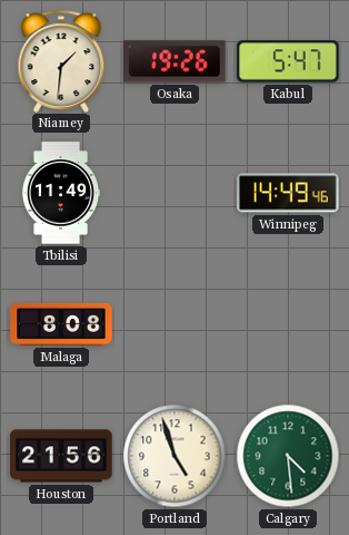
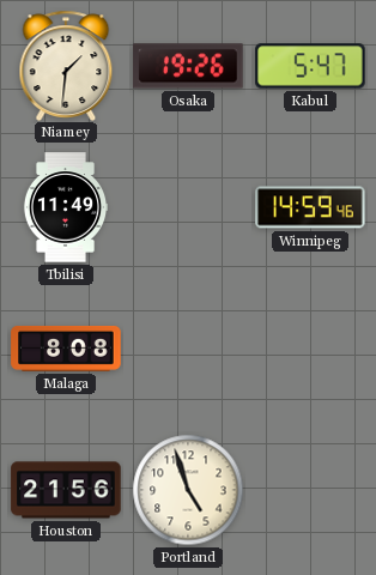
Winnipeg: 14:49 -> 14:59
Calgary: 4:29 -> none
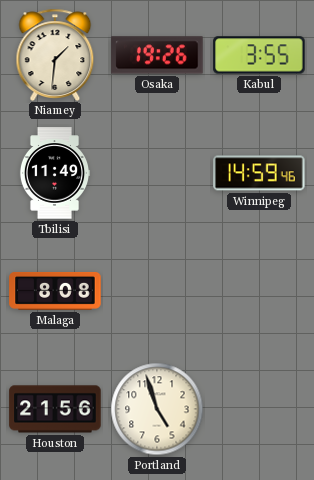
Kabul: 5:47 -> 3:55
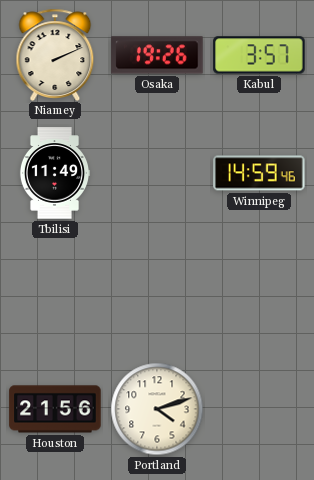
Niamey: 1:31 -> 2:11
Kabul: 3:55 -> 3:57
Malaga: 8:08 -> none
Portland: 4:57 -> 4:12
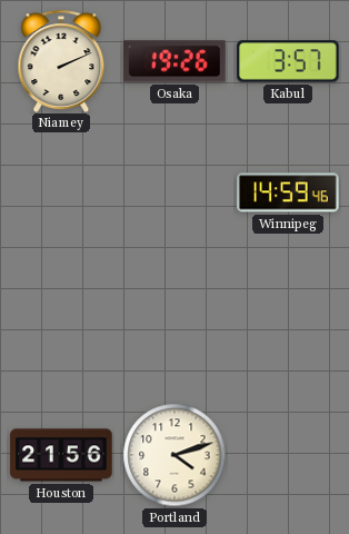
Tbilisi: 11:49 -> none
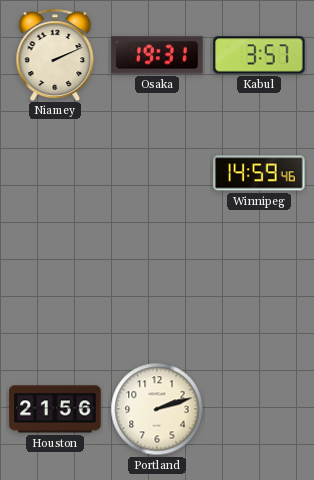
Osaka: 19:26 -> 19:31
Portland: 4:12 -> 2:12
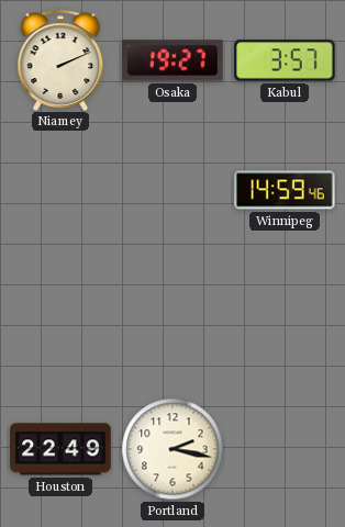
Osaka: 19:31 -> 19:27
Houston: 21:56 -> 22:49
Portland: 2:12 -> 2:17
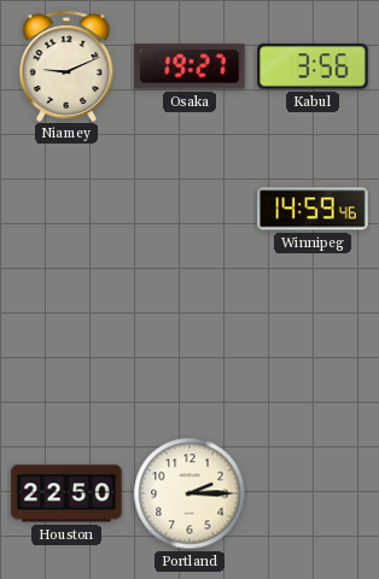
Niamey: 2:11 -> 9:11
Kabul: 3:57 -> 3:56
Houston: 22:49 -> 22:50
Portland: 2:17 -> 2:15
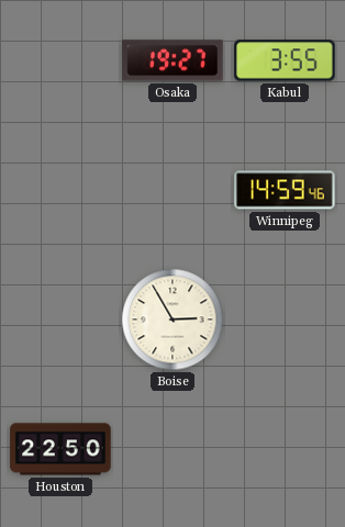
Niamey: 9:11 -> none
Kabul: 3:56 -> 3:55
Boise: none -> 2:55
Portland: 2:15 -> none
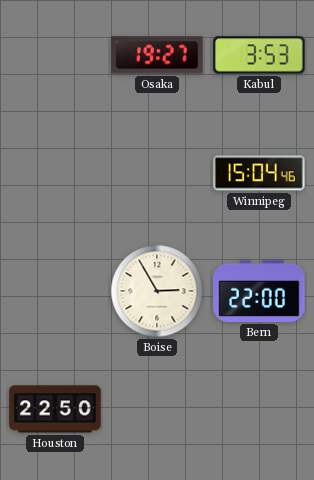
Kabul: 3:55 -> 3:53
Winnipeg: 14:59 -> 15:04
Bern: none -> 22:00
